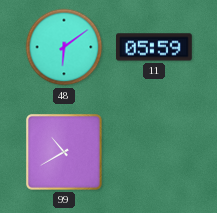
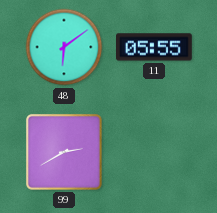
11: 05:59 -> 05:55
99: 10:40 -> 2:40
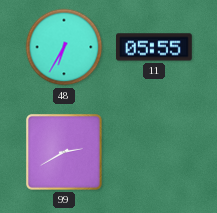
48: 6:09 -> 6:35
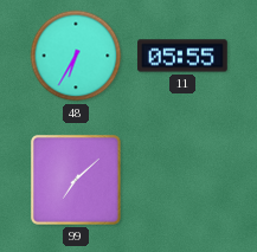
99: 2:40 -> 7:08
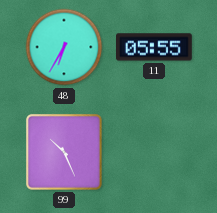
99: 7:08 -> 10:26
